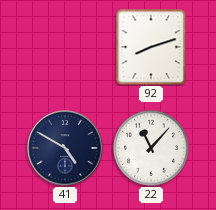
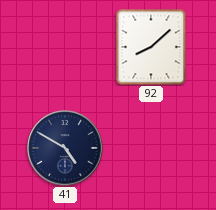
92: 8:12 -> 8:08
22: 11:07 -> none
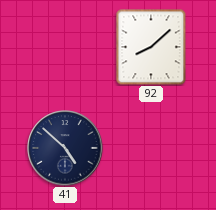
41: 4:50 -> 4:52
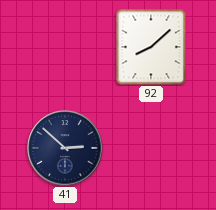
41: 4:52 -> 2:52
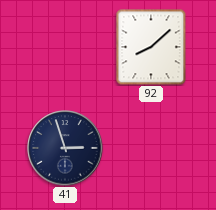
41: 2:52 -> 2:57
